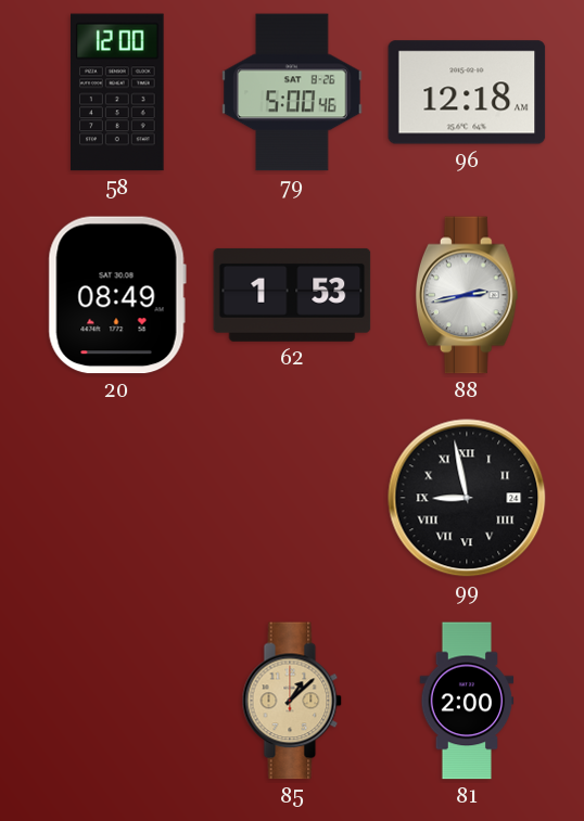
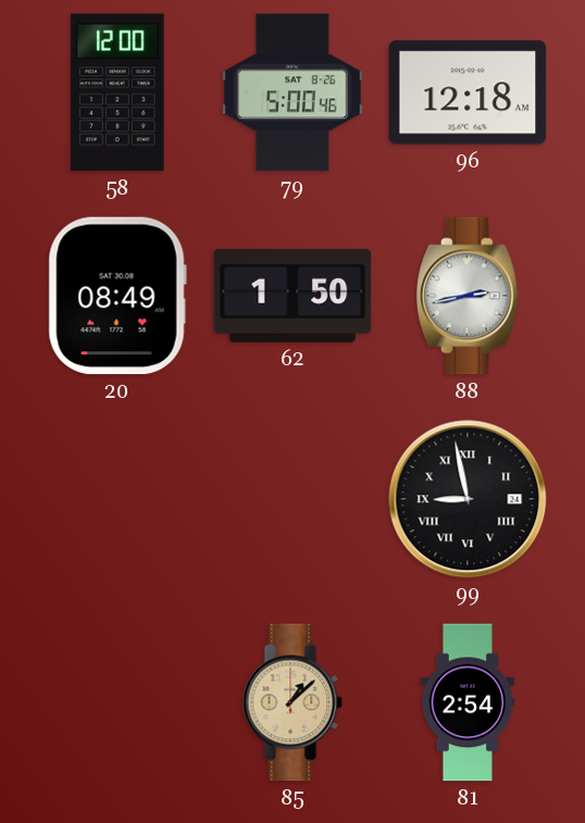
62: 1:53 -> 1:50
81: 2:00 -> 2:54
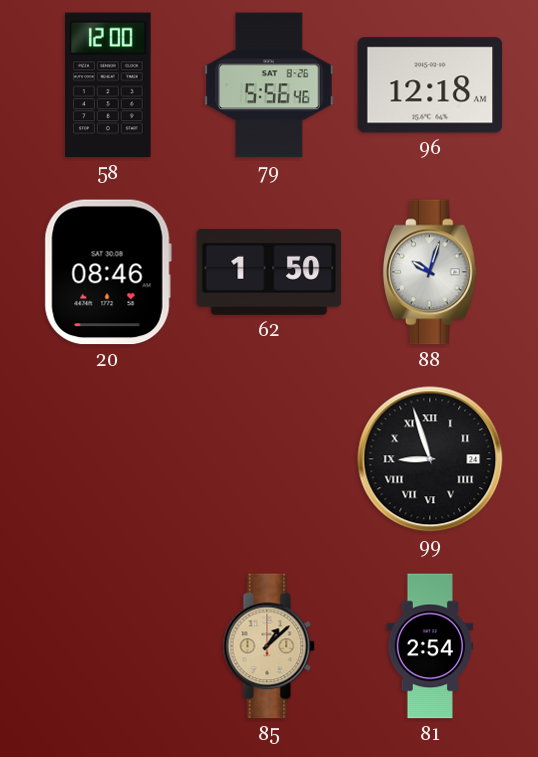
79: 5:00 -> 5:56
20: 08:49 -> 08:46
88: 2:43 -> 10:03
99: 8:58 -> 8:57
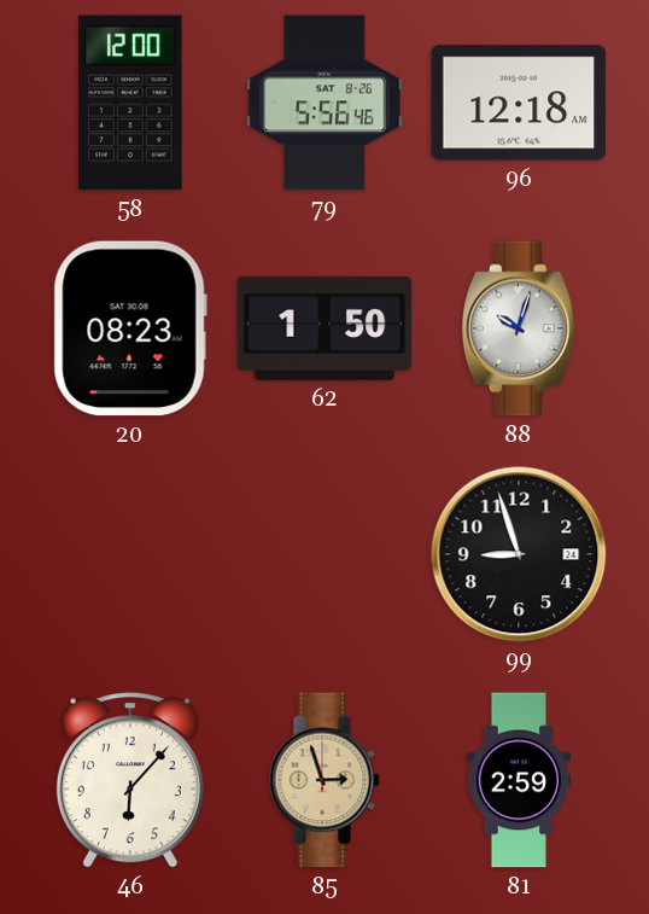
20: 08:46 -> 08:23
99 numerals: Roman -> Arabic
46: none -> 6:07
85: 1:08 -> 2:57
81: 2:54 -> 2:59
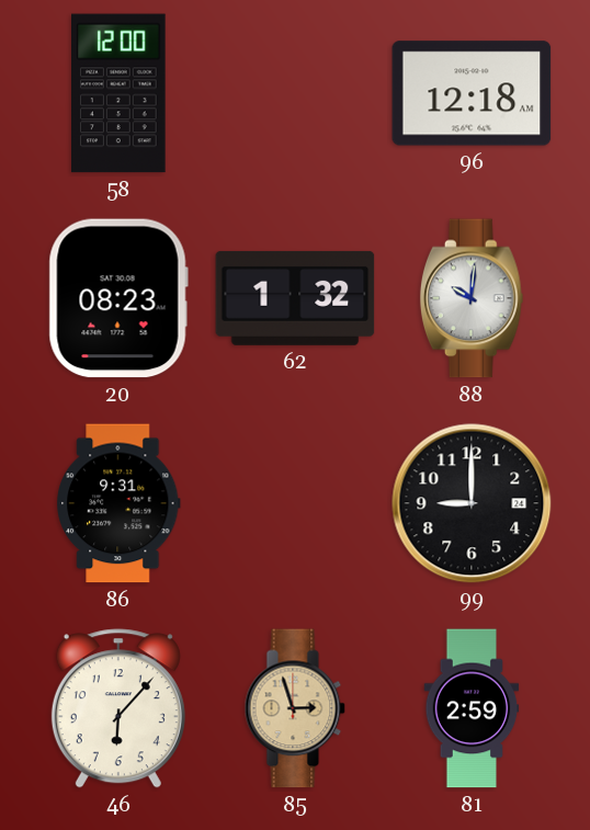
79: 5:56 -> none
62: 1:50 -> 1:32
88: 10:03 -> 10:01
86: none -> 9:31
99: 8:57 -> 9:00
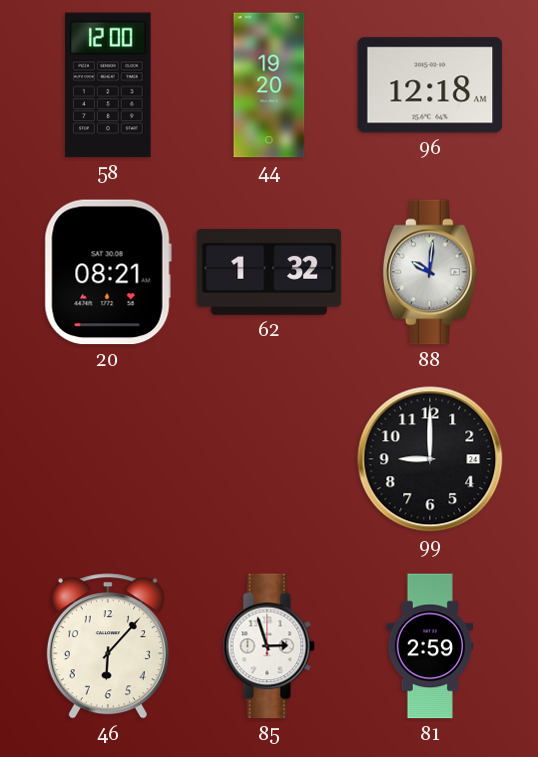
44: none -> 19:20
20: 08:23 -> 08:21
86: 9:31 -> none
85 dial: champagne -> white
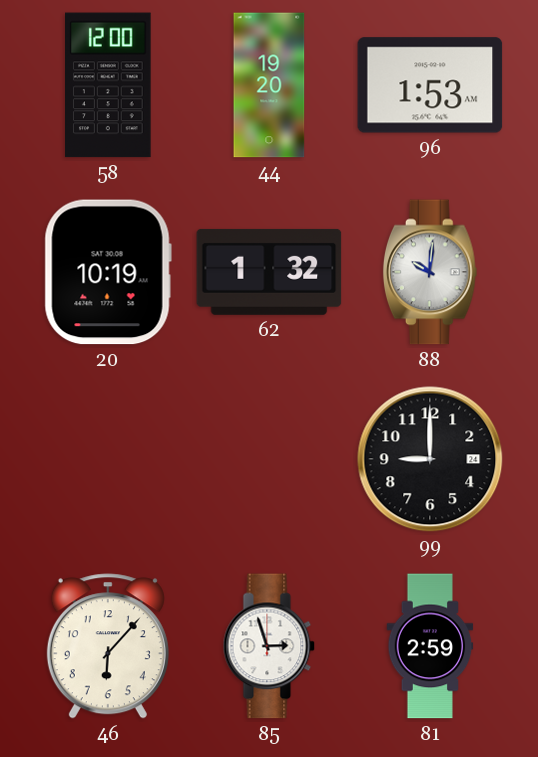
96: 12:18 -> 1:53
20: 08:21 -> 10:19
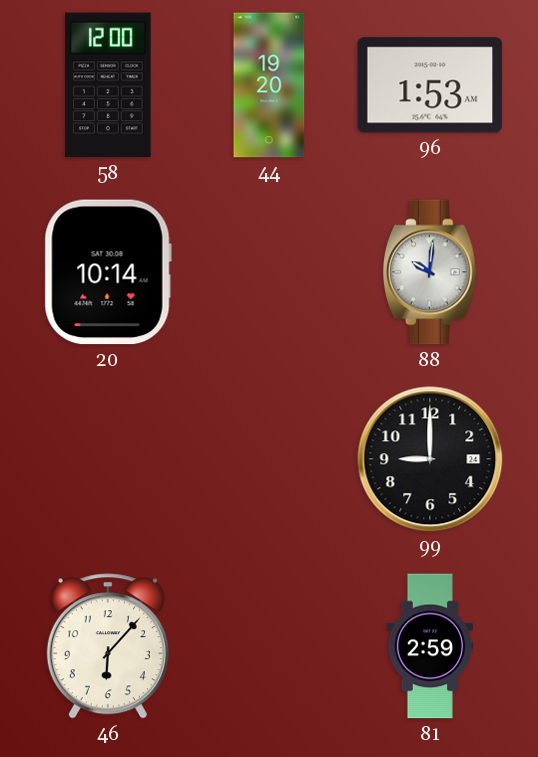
20: 10:19 -> 10:14
62: 1:32 -> none
85: 2:57 -> none
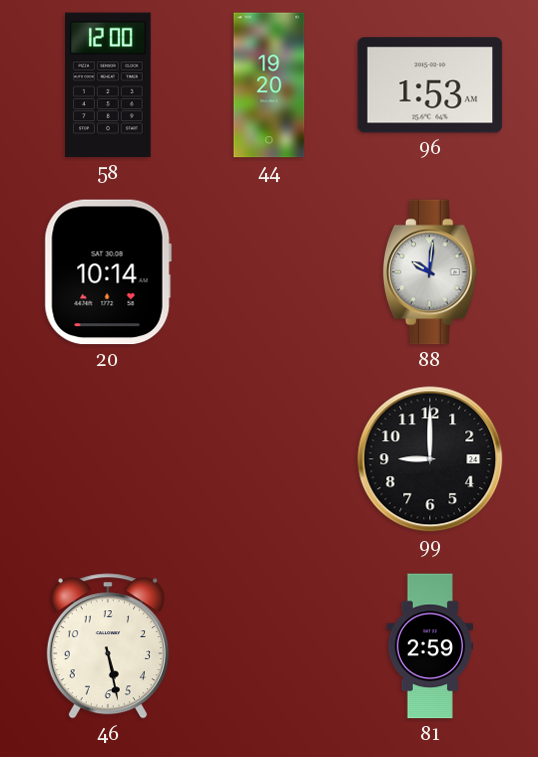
46: 6:07 -> 5:28
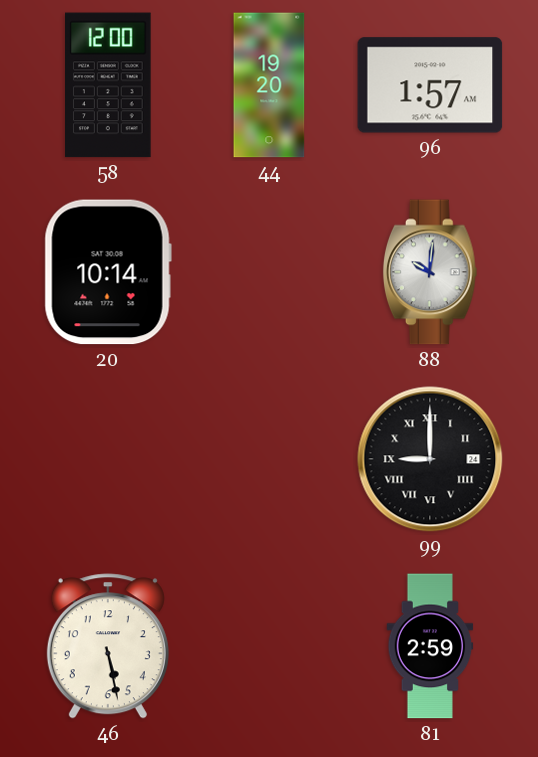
96: 1:53 -> 1:57
99 numerals: Arabic -> Roman
